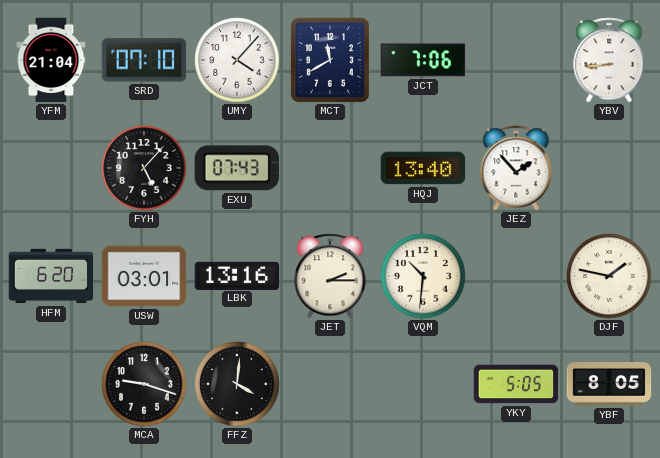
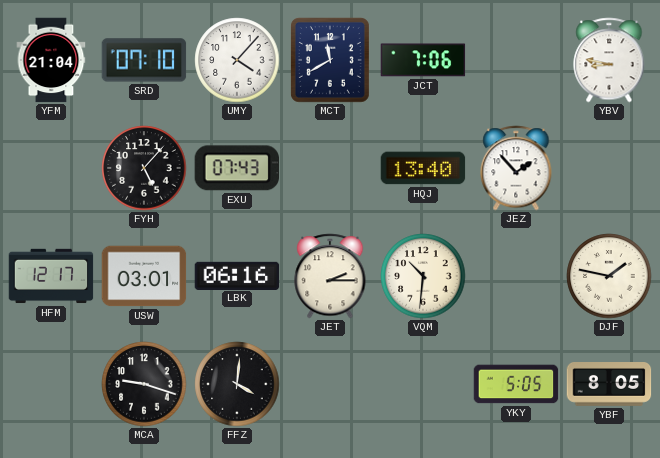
YBV: 8:44 -> 8:47
HFM: 6:20 -> 12:17
LBK: 13:16 -> 06:16
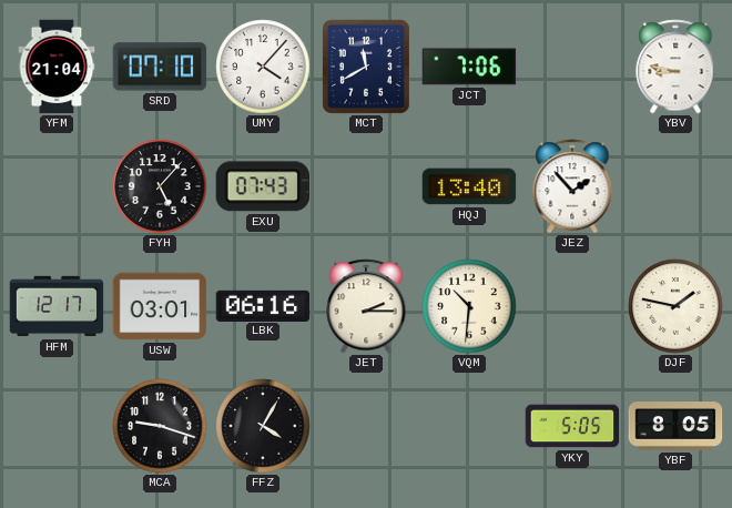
FFZ: 4:01 -> 4:05
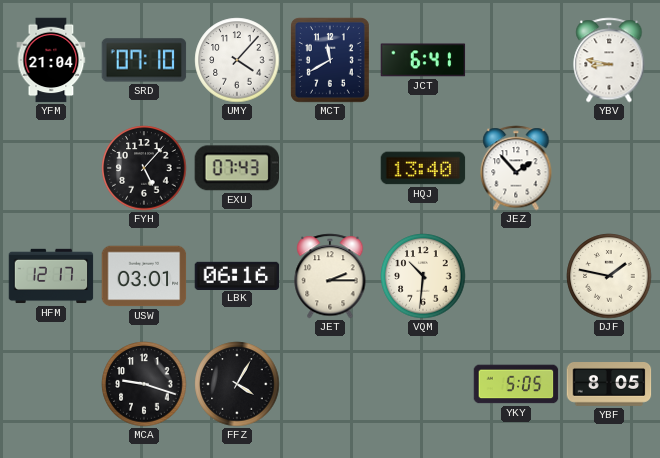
JCT: 7:06 -> 6:41
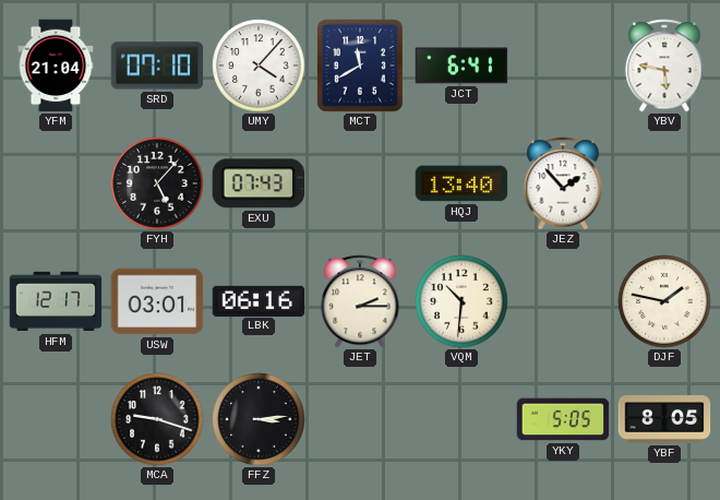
YBV: 8:47 -> 5:47
FFZ: 4:05 -> 3:14
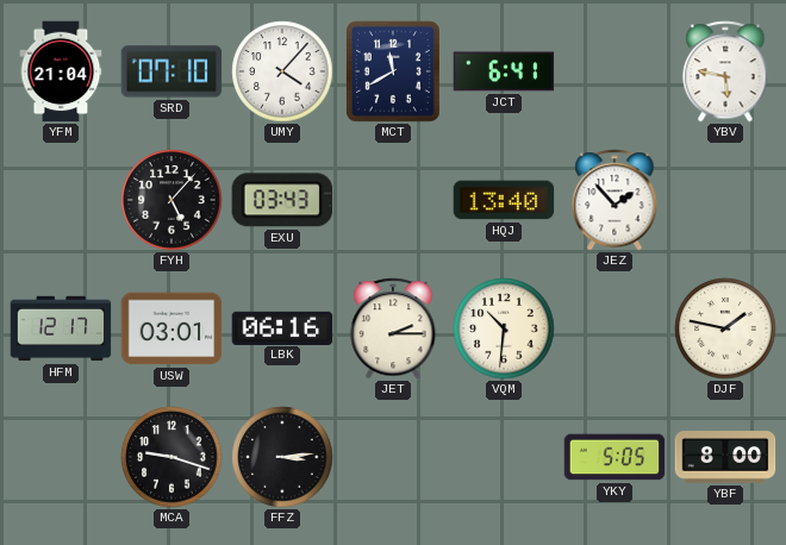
EXU: 07:43 -> 03:43
YBF: 8:05 -> 8:00
